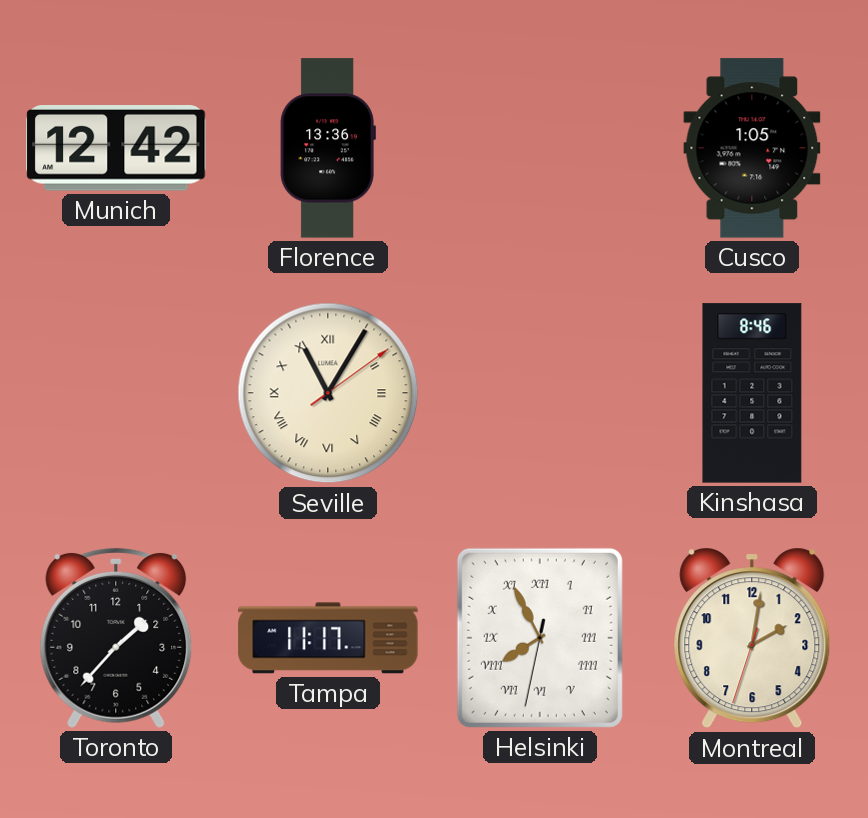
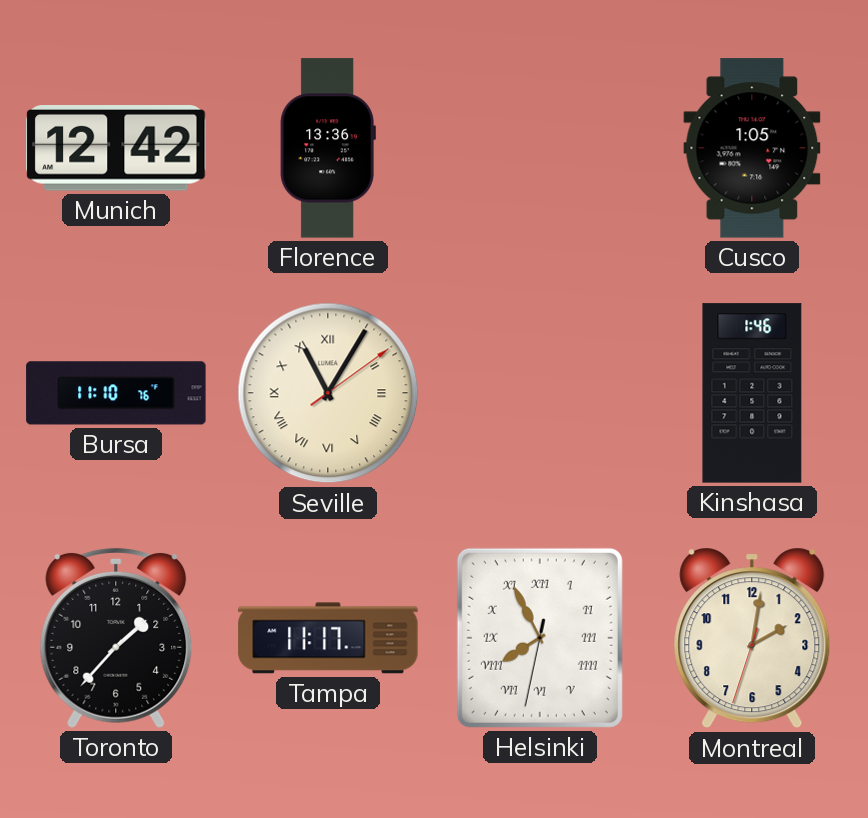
Bursa: none -> 11:10
Kinshasa: 8:46 -> 1:46
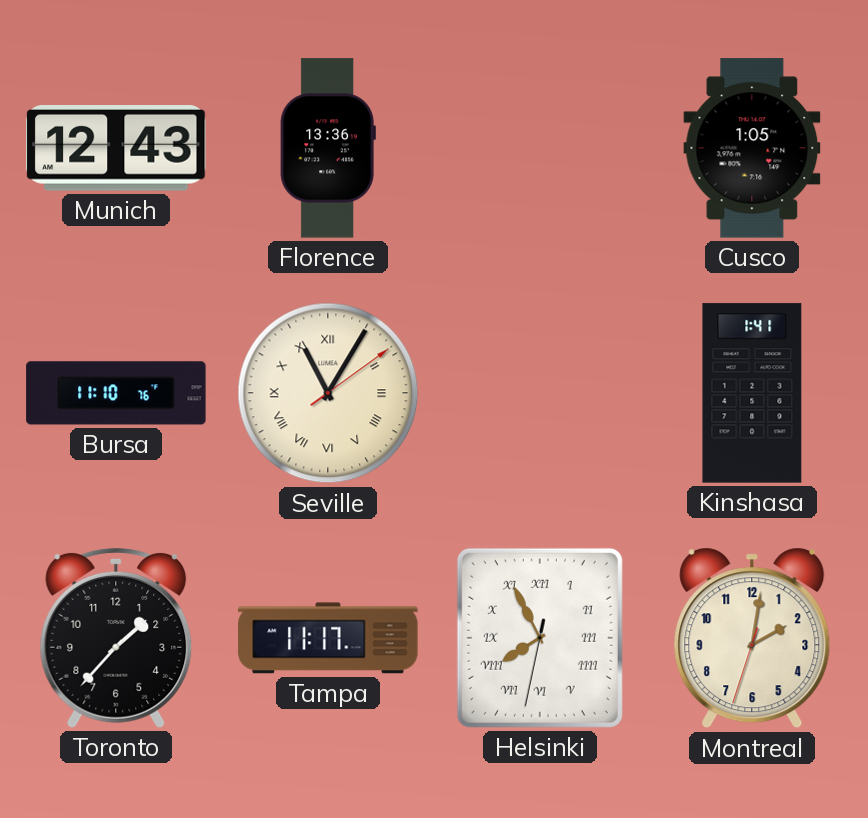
Munich: 12:42 -> 12:43
Kinshasa: 1:46 -> 1:41
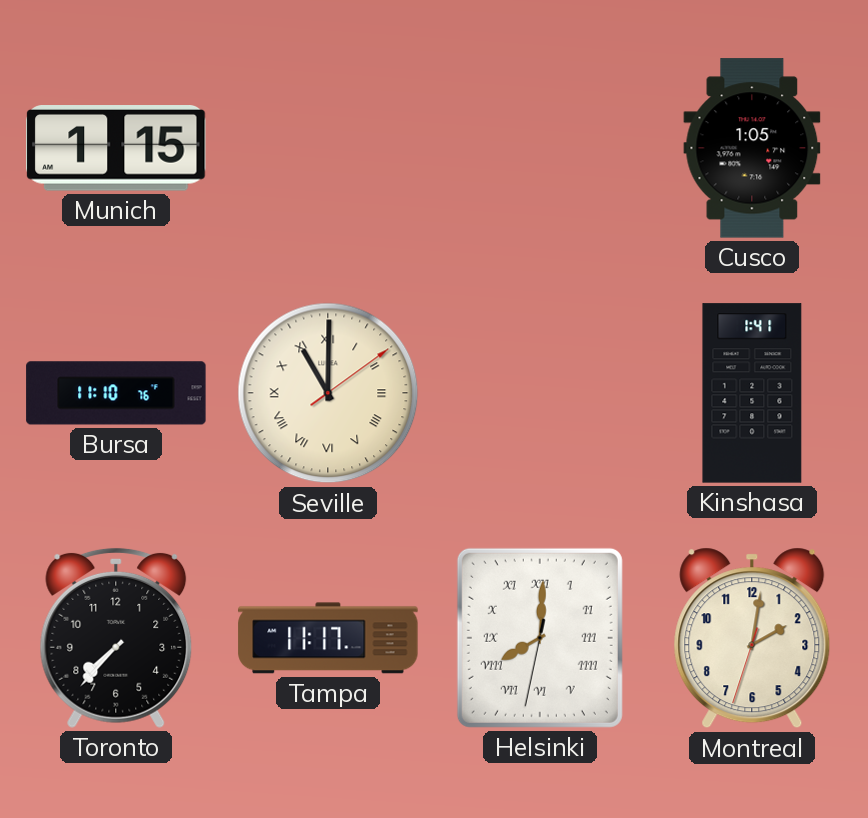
Munich: 12:43 -> 1:15
Florence: 13:36 -> none
Seville: 11:05 -> 11:00
Toronto: 1:37 -> 7:37
Helsinki: 7:55 -> 8:00
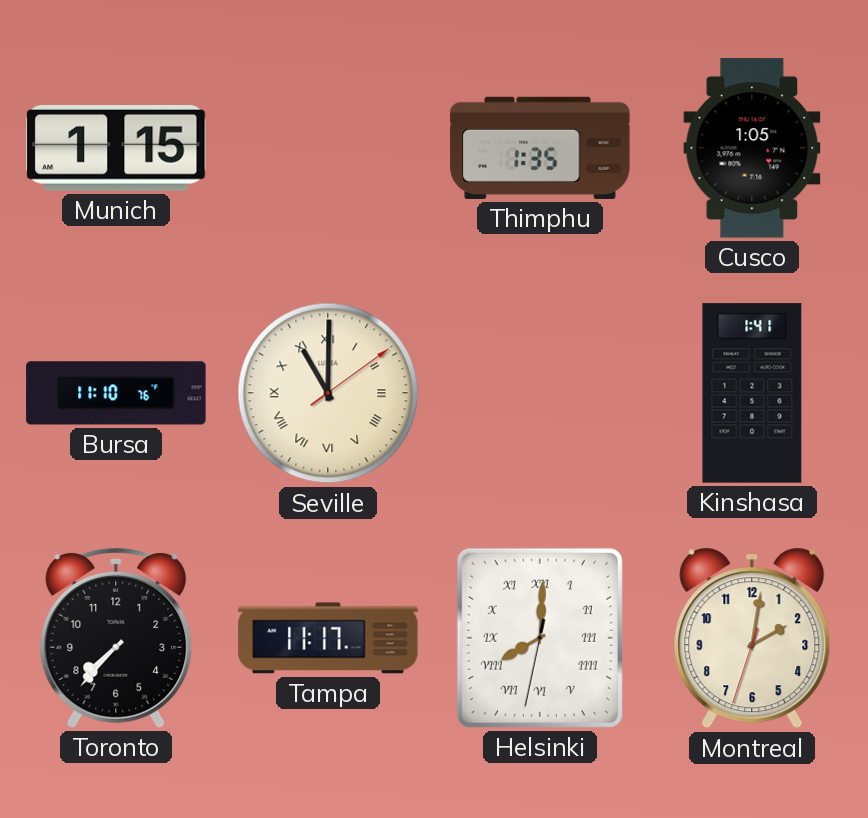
Thimphu: none -> 1:35
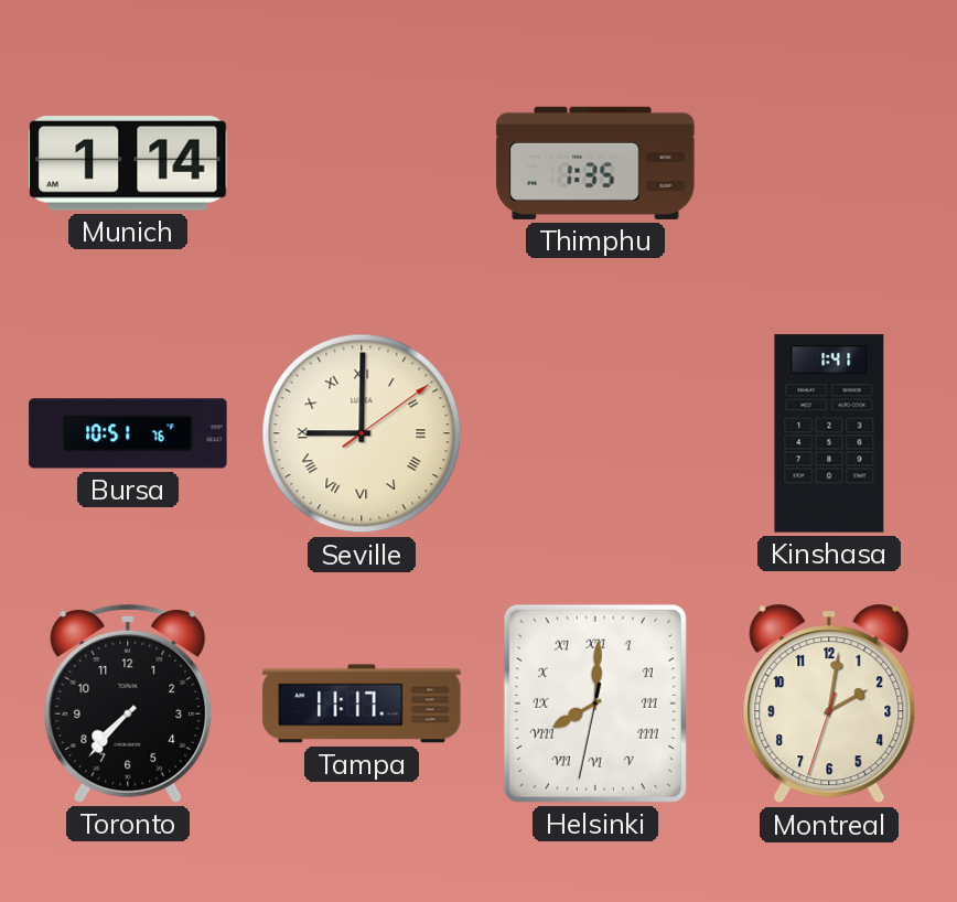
Munich: 1:15 -> 1:14
Cusco: 1:05 -> none
Bursa: 11:10 -> 10:51
Seville: 11:00 -> 9:00
